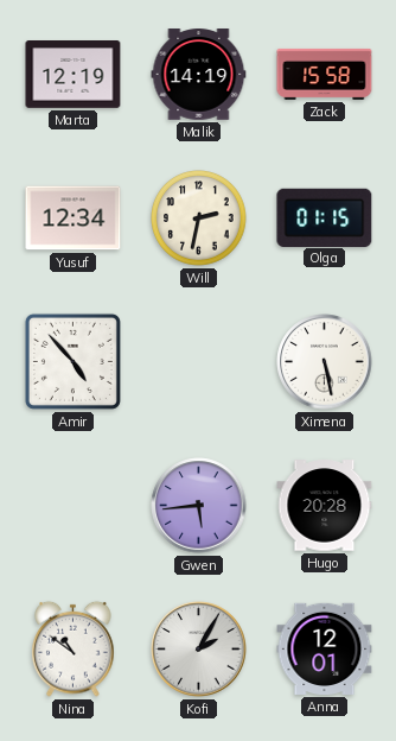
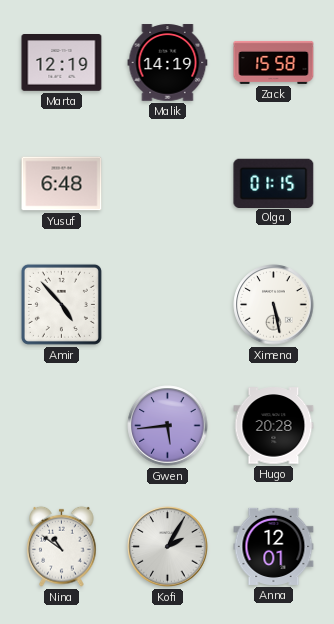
Yusuf: 12:34 -> 6:48
Will: 2:32 -> none
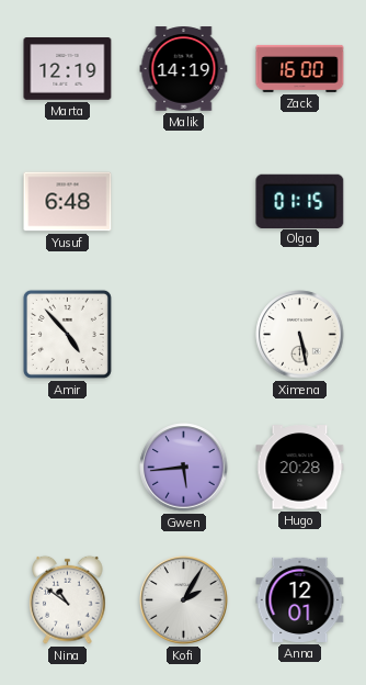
Zack: 15:58 -> 16:00
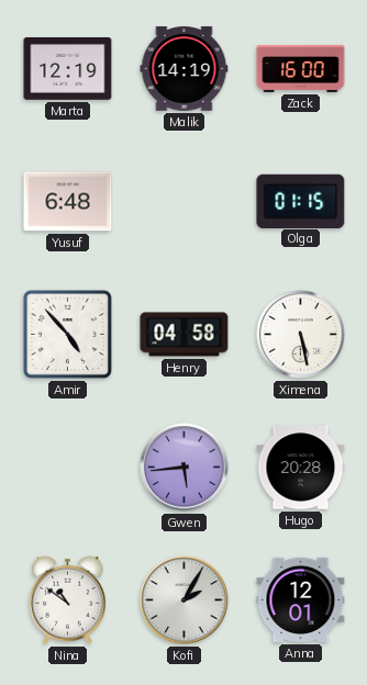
Henry: none -> 04:58
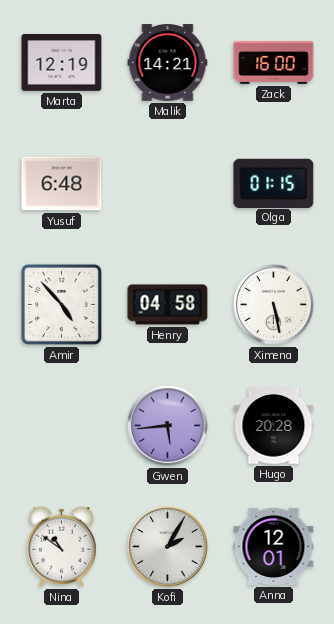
Malik: 14:19 -> 14:21
